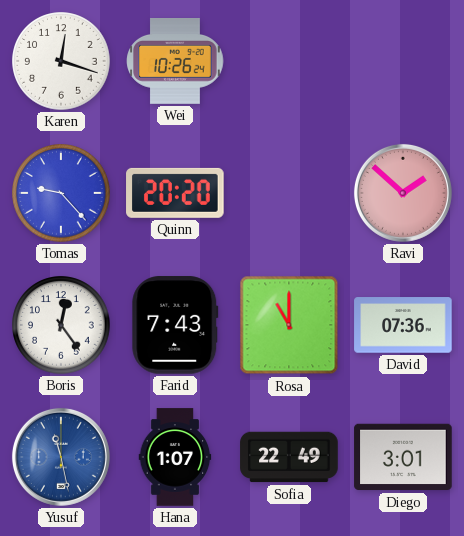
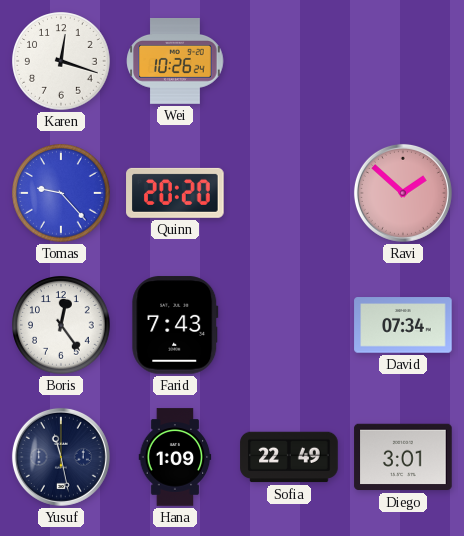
Rosa: 11:00 -> none
David: 07:36 -> 07:34
Yusuf dial: blue -> navy
Hana: 1:07 -> 1:09
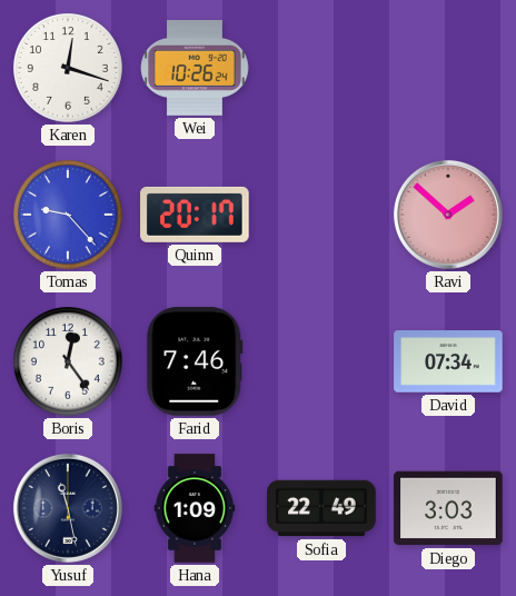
Quinn: 20:20 -> 20:17
Farid: 7:43 -> 7:46
Diego: 3:01 -> 3:03
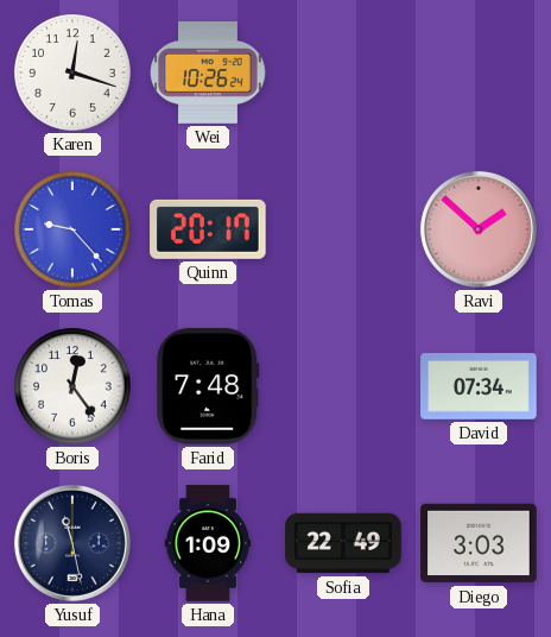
Farid: 7:46 -> 7:48
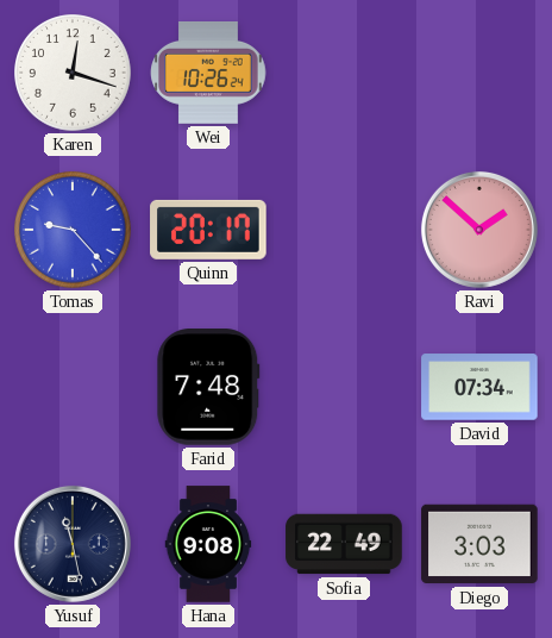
Boris: 12:24 -> none
Hana: 1:09 -> 9:08
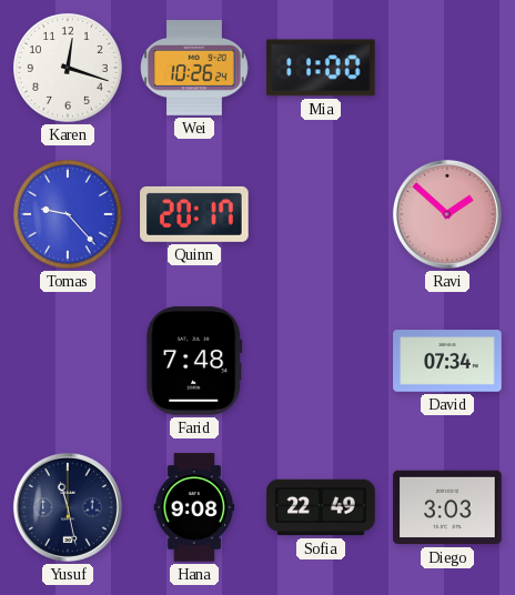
Mia: none -> 11:00
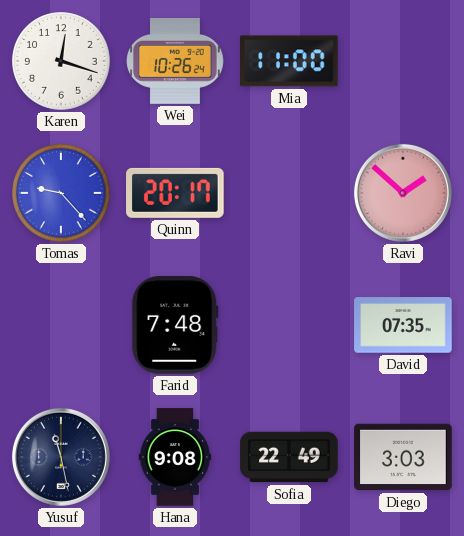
David: 07:34 -> 07:35
